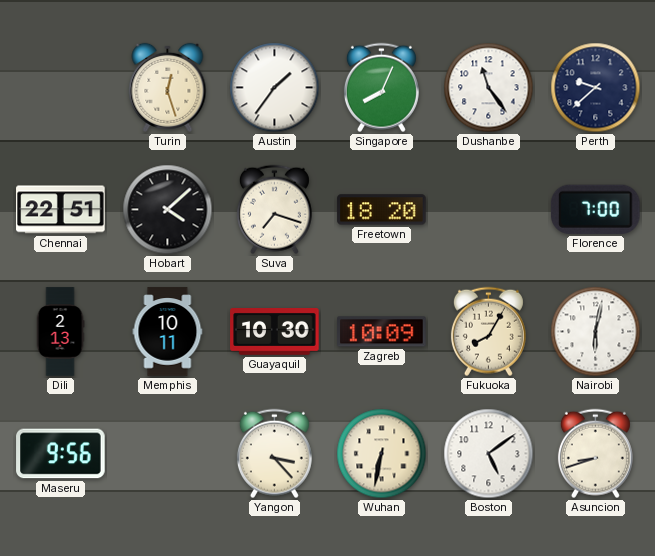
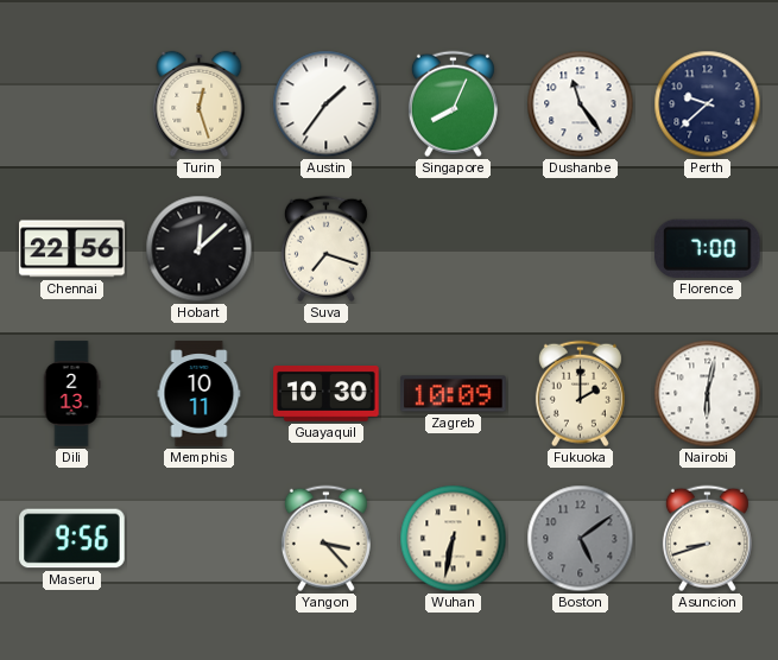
Chennai: 22:51 -> 22:56
Hobart: 4:08 -> 12:08
Freetown: 18:20 -> none
Fukuoka: 8:05 -> 2:00
Boston dial: white -> grey
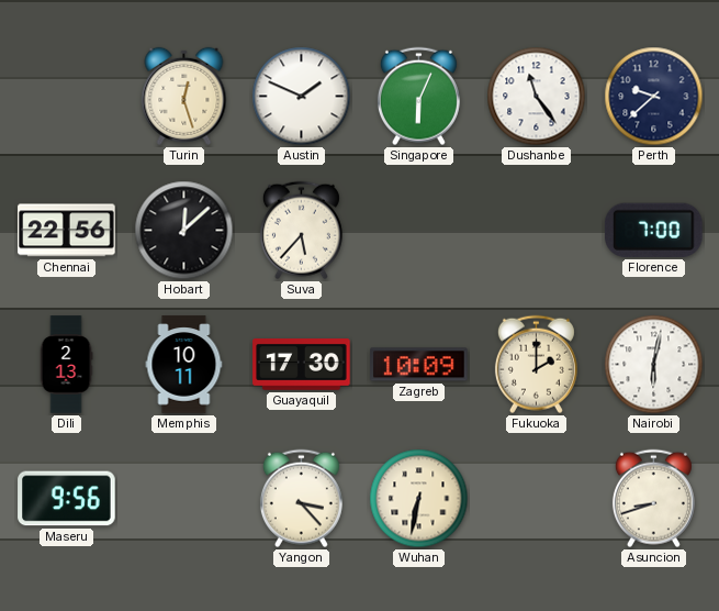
Austin: 1:36 -> 1:49
Singapore: 8:04 -> 6:04
Suva: 7:18 -> 5:37
Guayaquil: 10:30 -> 17:30
Boston: 5:09 -> none
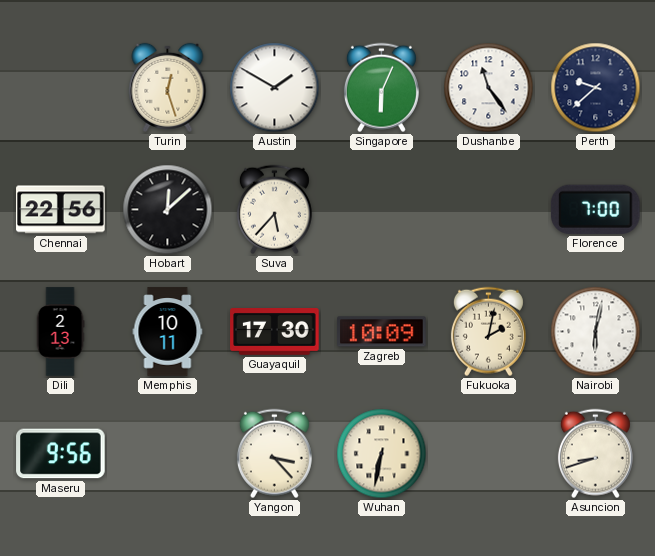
Austin: 1:49 -> 1:50
Fukuoka: 2:00 -> 2:02
